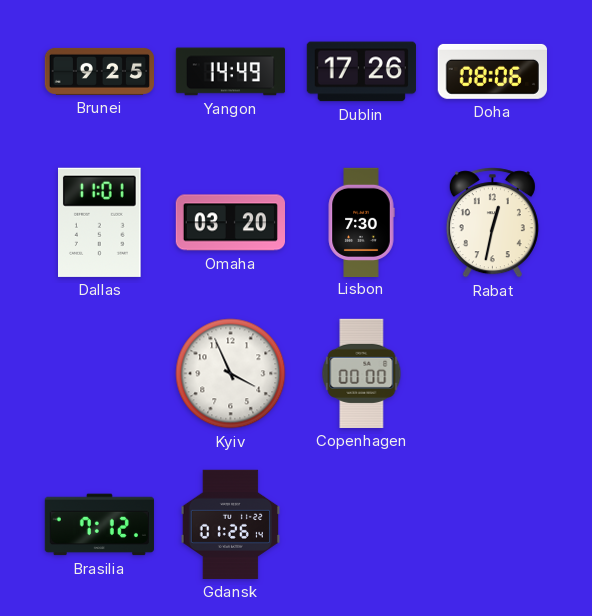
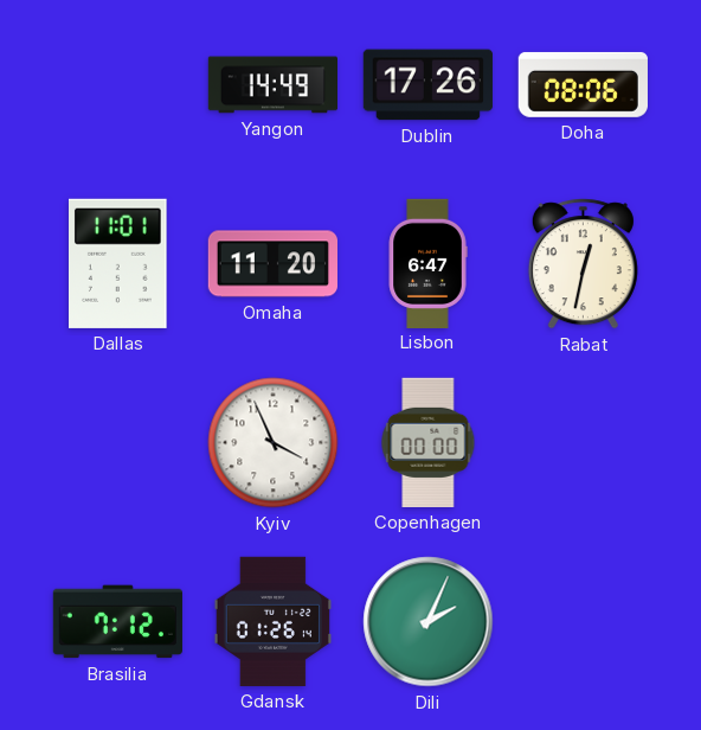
Brunei: 9:25 -> none
Omaha: 03:20 -> 11:20
Lisbon: 7:30 -> 6:47
Dili: none -> 2:04
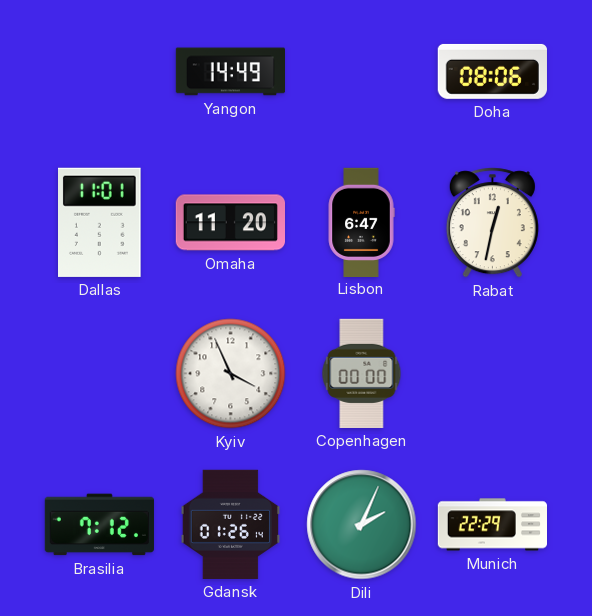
Dublin: 17:26 -> none
Munich: none -> 22:29
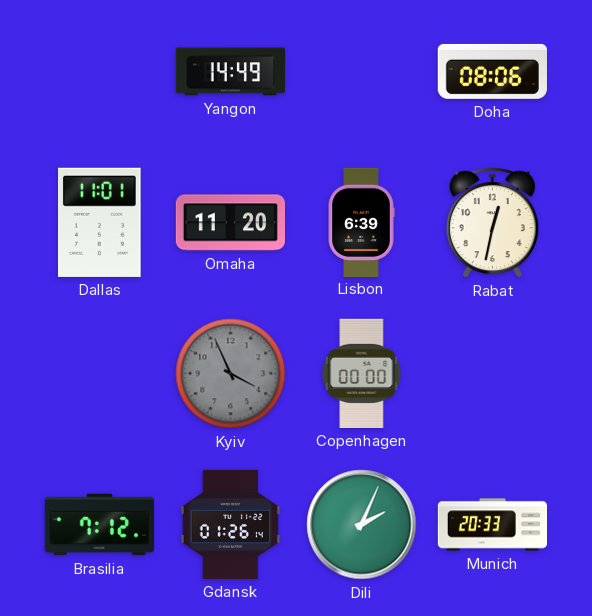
Lisbon: 6:47 -> 6:39
Kyiv dial: white -> grey
Munich: 22:29 -> 20:33
